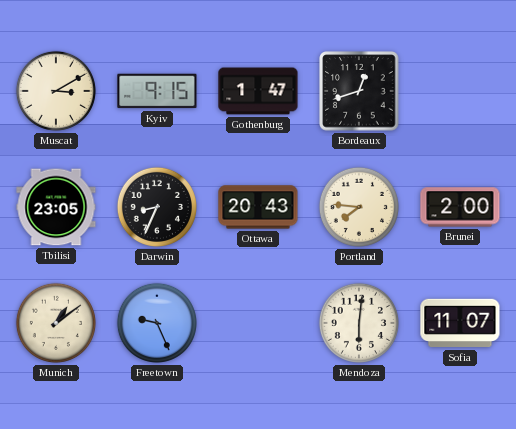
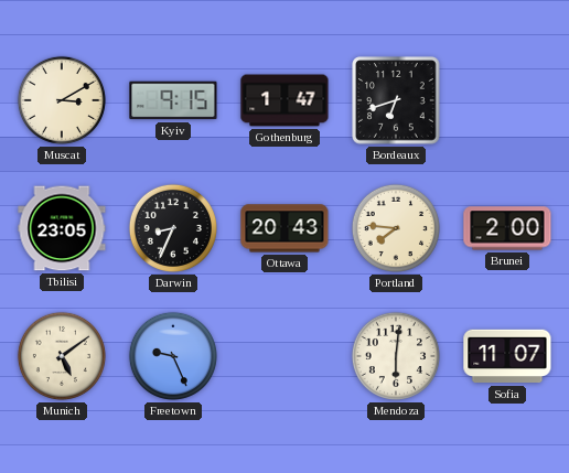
Bordeaux: 12:42 -> 6:42
Munich: 1:09 -> 5:09
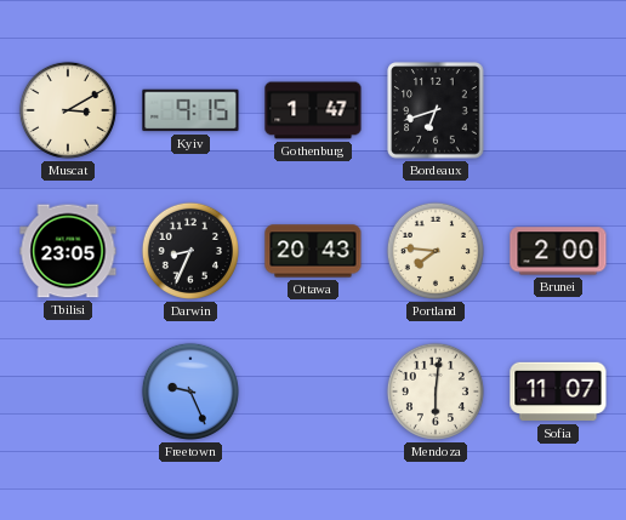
Munich: 5:09 -> none
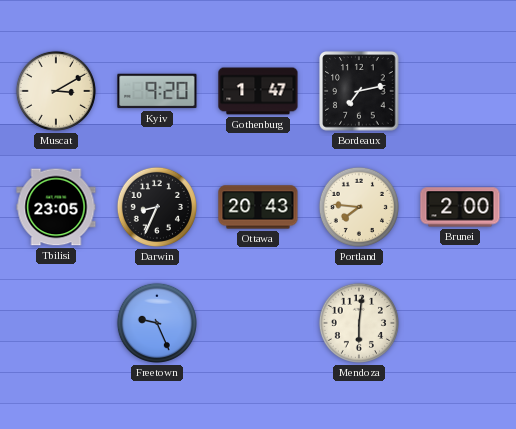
Kyiv: 9:15 -> 9:20
Bordeaux: 6:42 -> 7:13
Sofia: 11:07 -> none
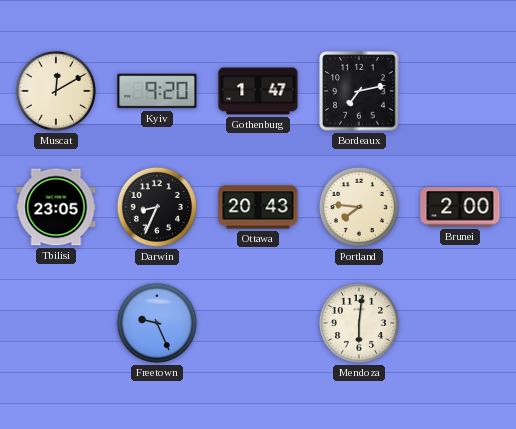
Muscat: 3:10 -> 12:10
